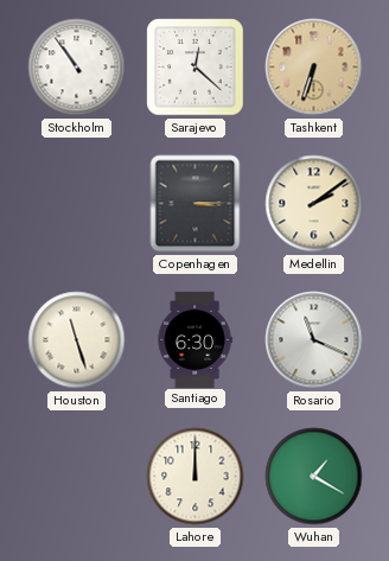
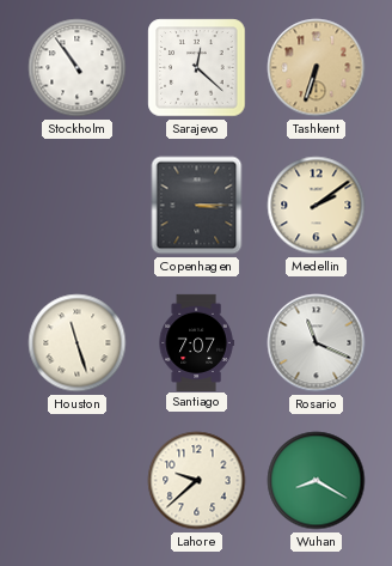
Santiago: 6:30 -> 7:07
Lahore: 12:00 -> 9:38
Wuhan: 1:20 -> 8:20
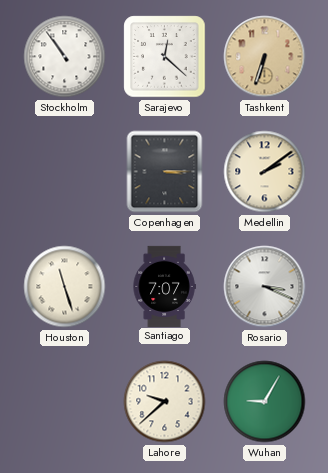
Rosario: 11:19 -> 3:19
Wuhan: 8:20 -> 9:05
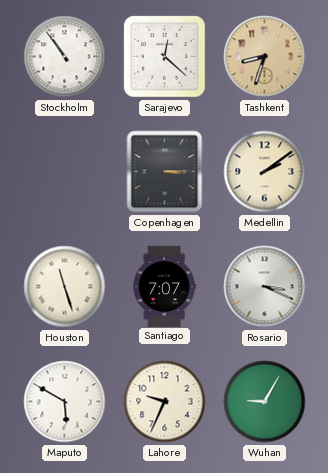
Tashkent: 6:33 -> 8:33
Maputo: none -> 5:50
Lahore: 9:38 -> 9:34
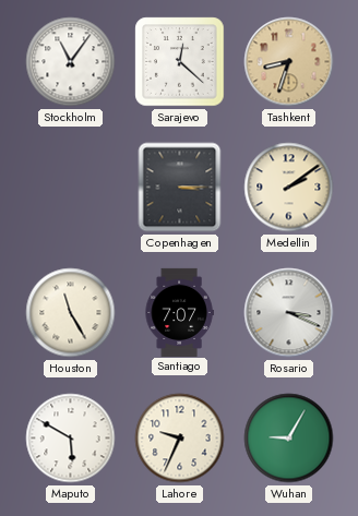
Stockholm: 10:54 -> 11:06
Houston: 11:27 -> 11:25
